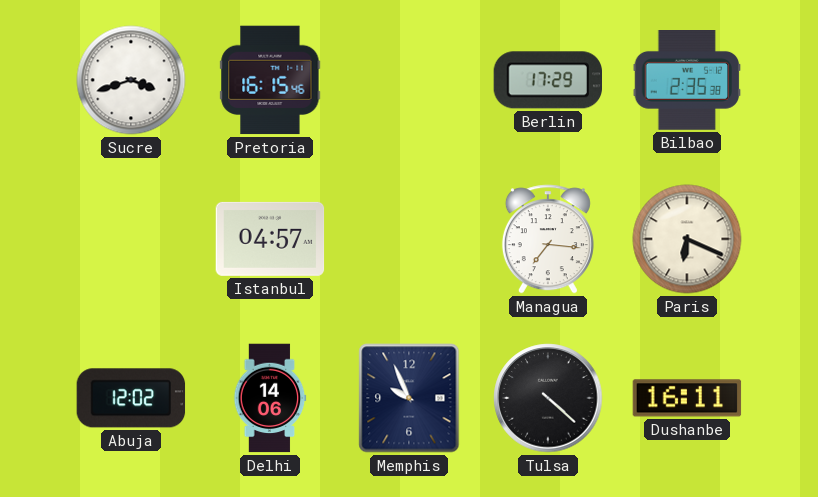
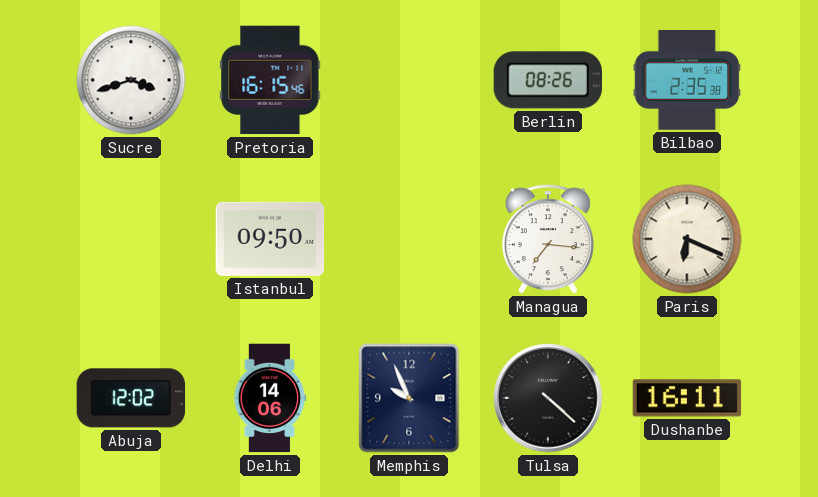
Berlin: 17:29 -> 08:26
Istanbul: 04:57 -> 09:50
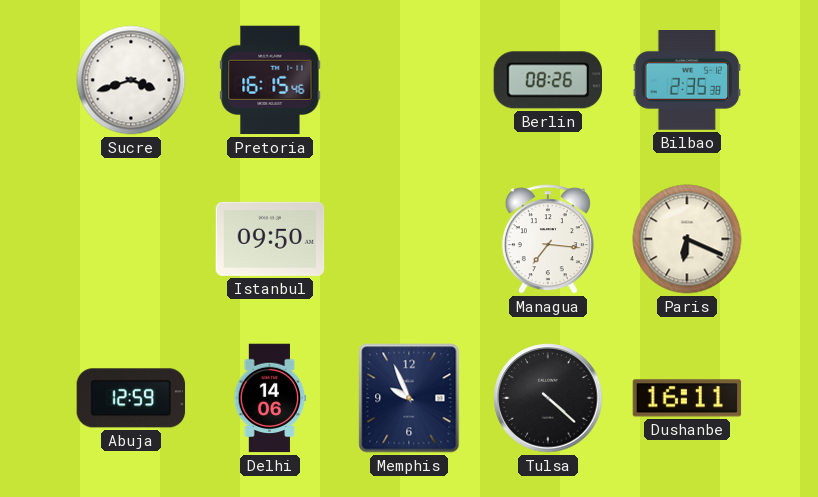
Abuja: 12:02 -> 12:59
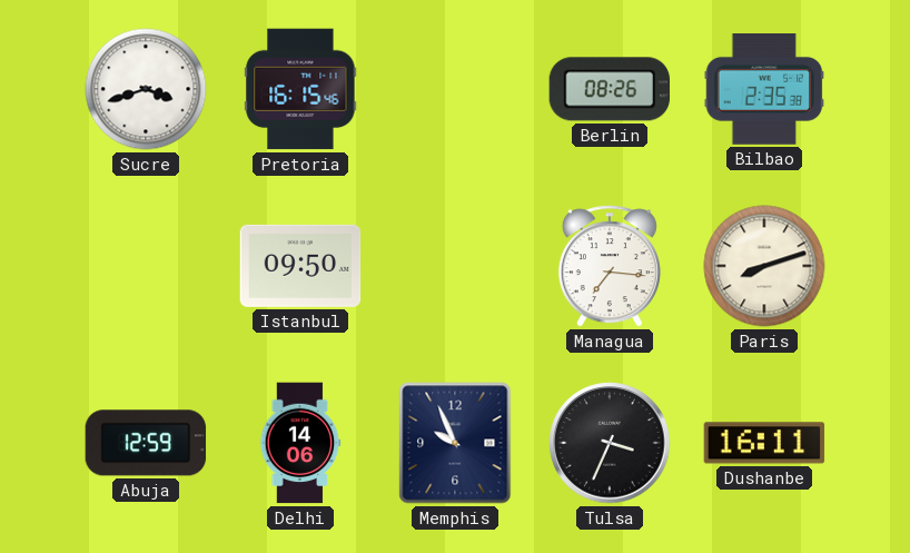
Paris: 6:19 -> 8:12
Tulsa: 4:22 -> 3:34
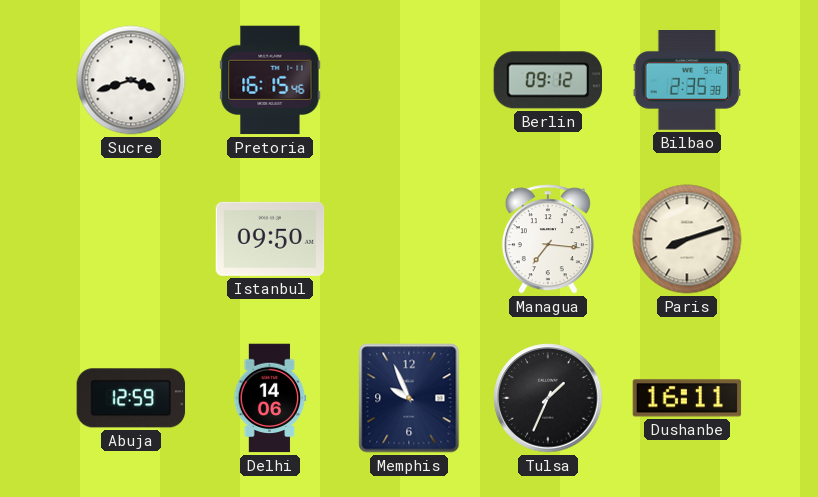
Berlin: 08:26 -> 09:12
Tulsa: 3:34 -> 1:34
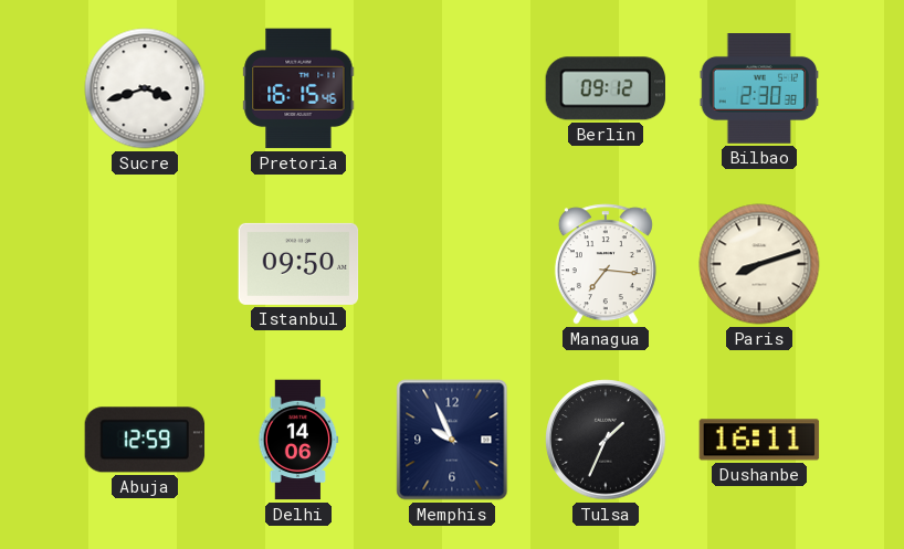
Bilbao: 2:35 -> 2:30
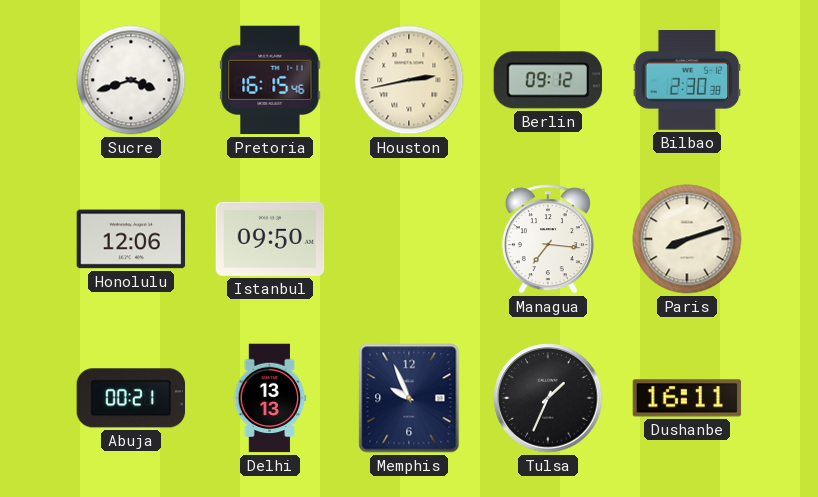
Houston: none -> 2:43
Honolulu: none -> 12:06
Abuja: 12:59 -> 00:21
Delhi: 14:06 -> 13:13
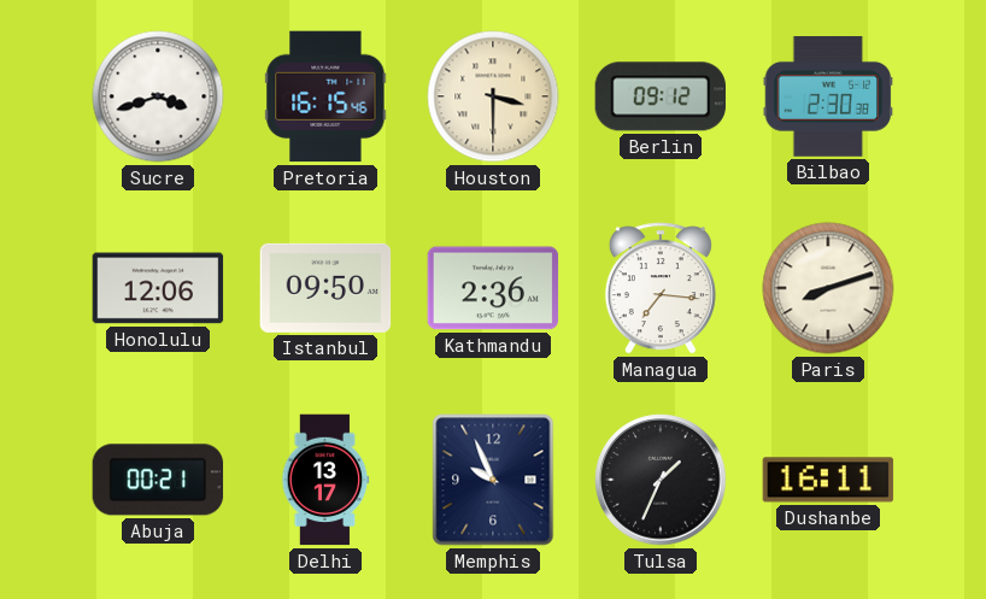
Houston: 2:43 -> 3:30
Kathmandu: none -> 2:36
Delhi: 13:13 -> 13:17
